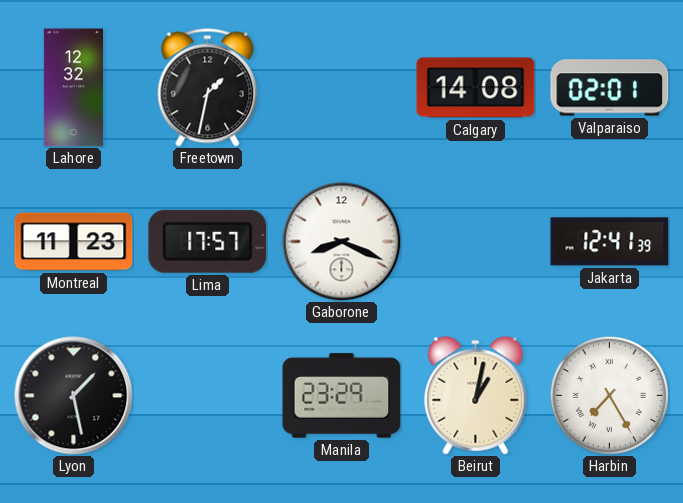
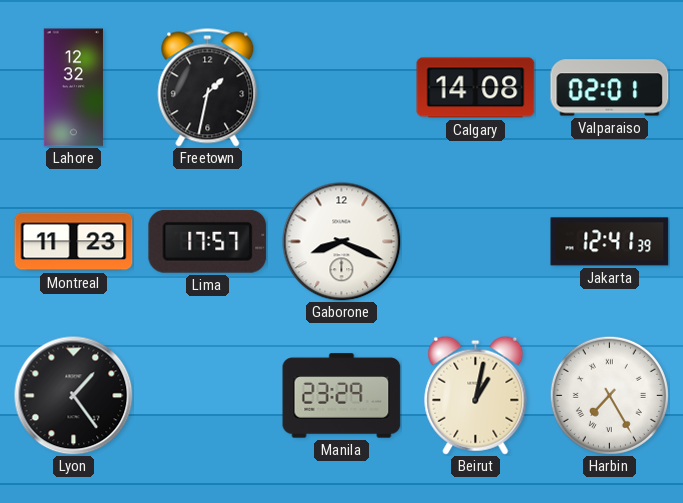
Lyon: 1:28 -> 1:24
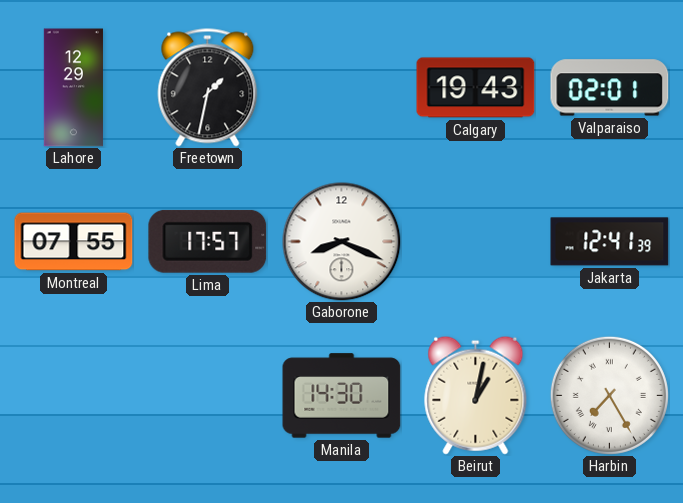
Lahore: 12:32 -> 12:29
Calgary: 14:08 -> 19:43
Montreal: 11:23 -> 07:55
Lyon: 1:24 -> none
Manila: 23:29 -> 14:30
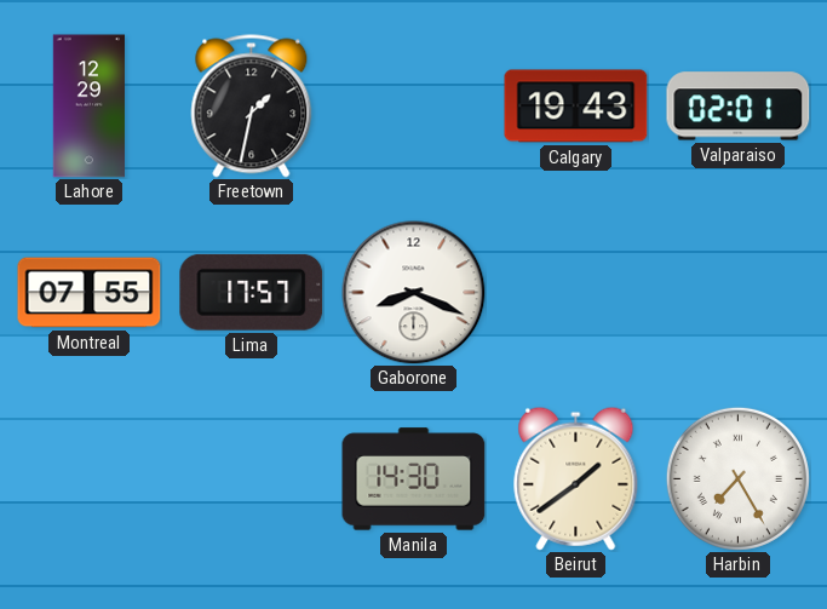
Jakarta: 12:41 -> none
Beirut: 1:02 -> 1:39
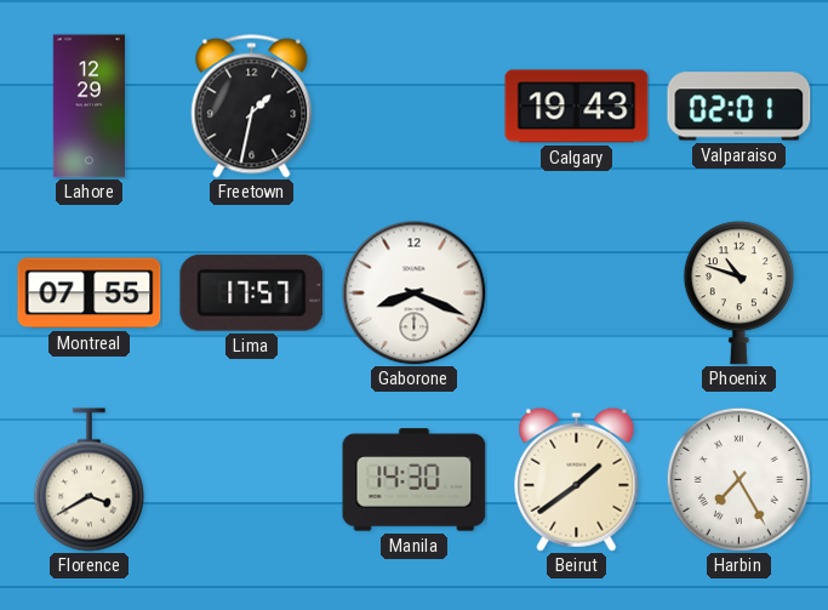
Phoenix: none -> 10:48
Florence: none -> 3:40
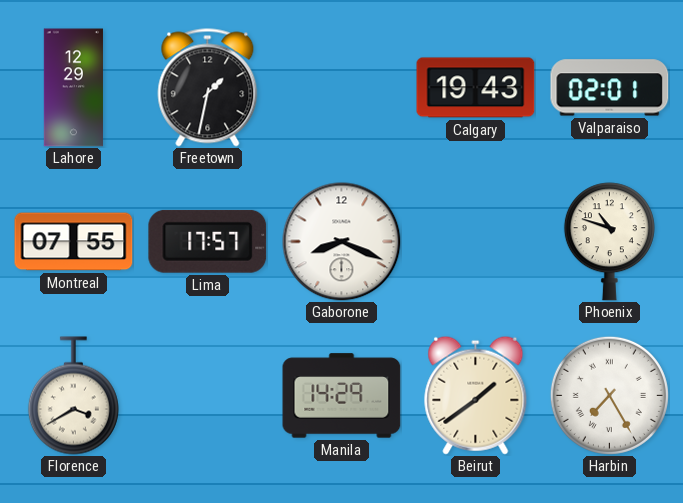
Manila: 14:30 -> 14:29
